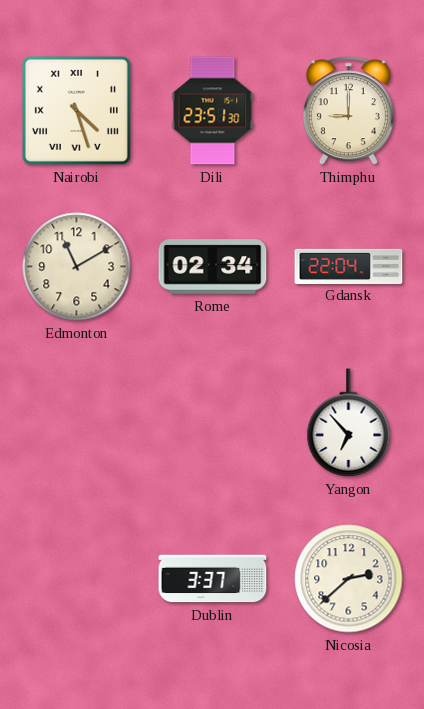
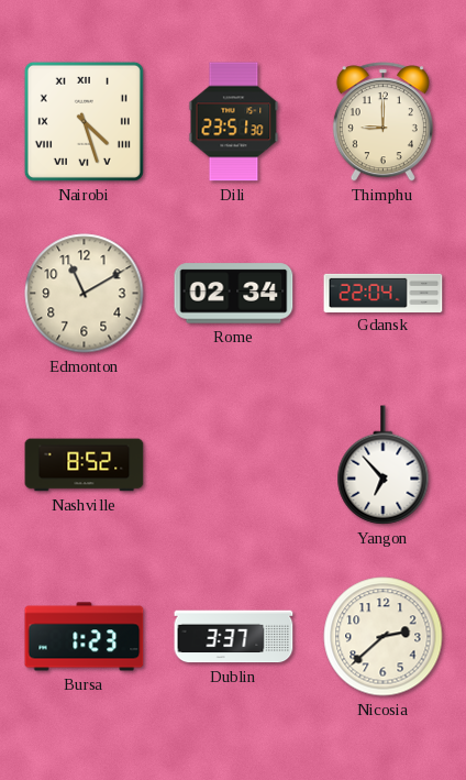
Nashville: none -> 8:52
Bursa: none -> 1:23
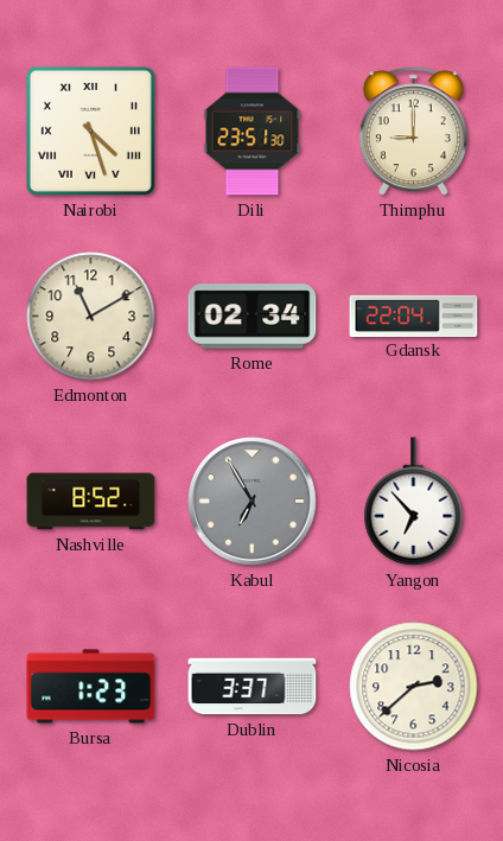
Kabul: none -> 6:55
